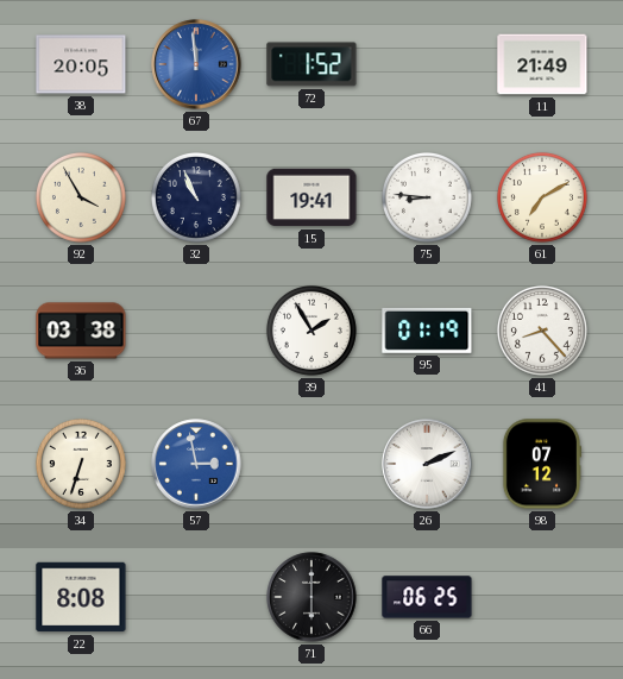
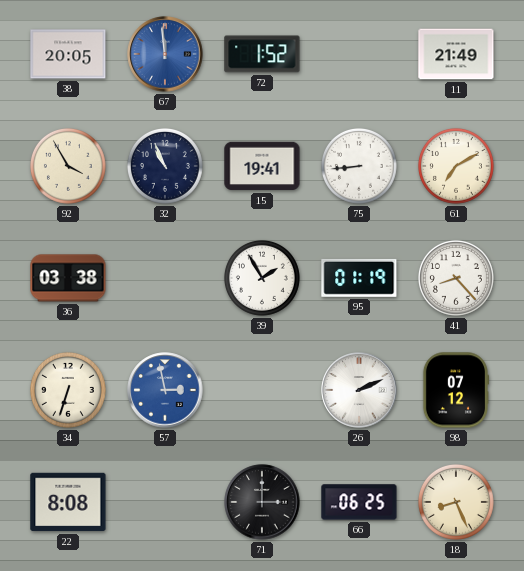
75: 8:46 -> 8:44
71: 6:00 -> 3:00
18: none -> 8:26
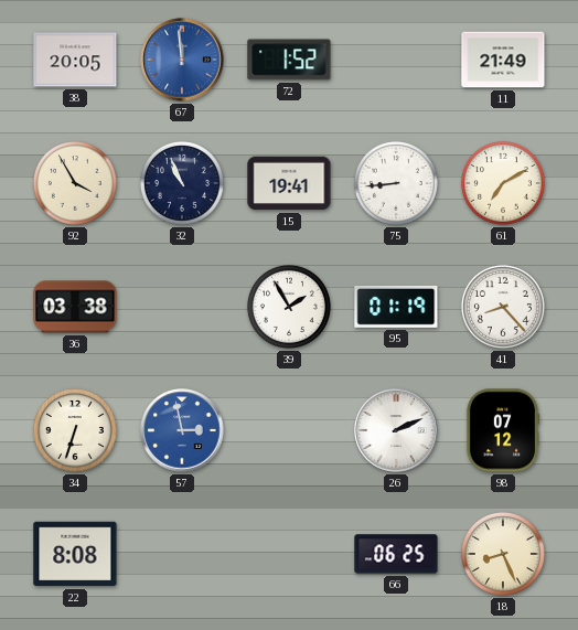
71: 3:00 -> none
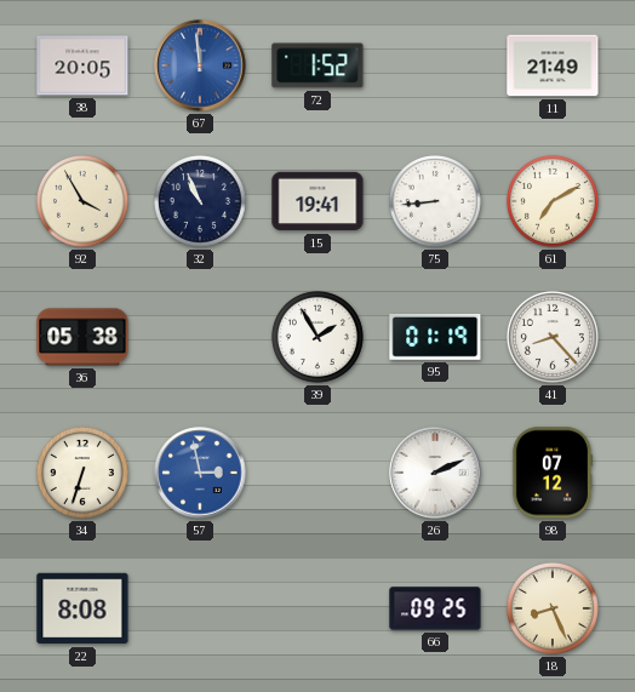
36: 03:38 -> 05:38
66: 06:25 -> 09:25
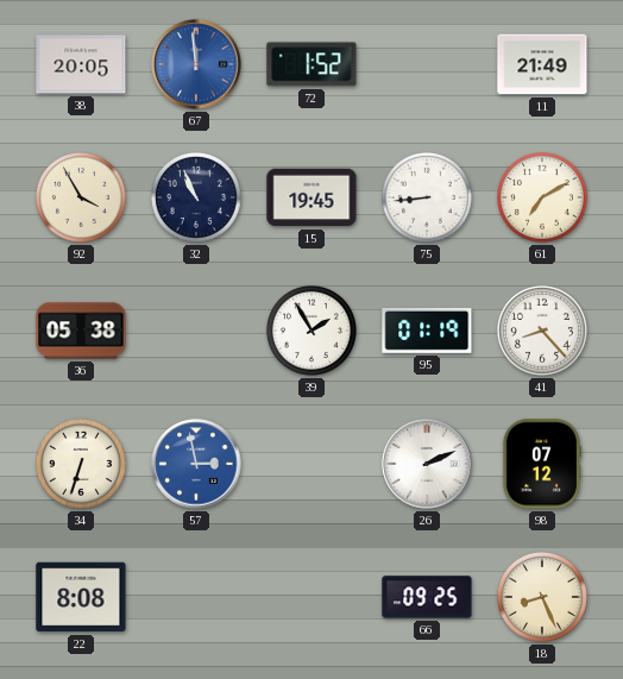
15: 19:41 -> 19:45
